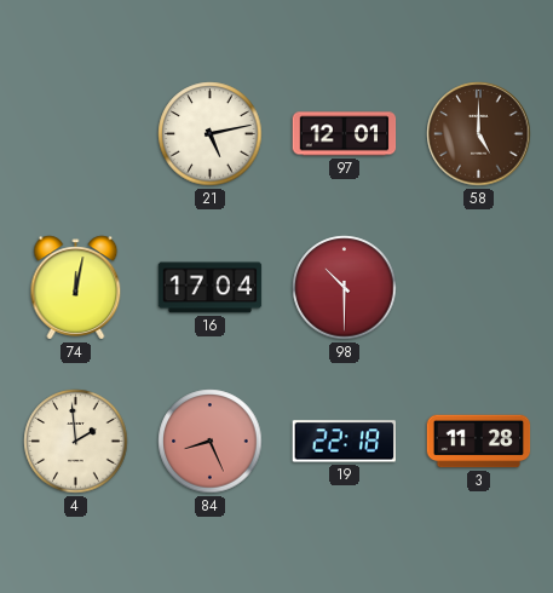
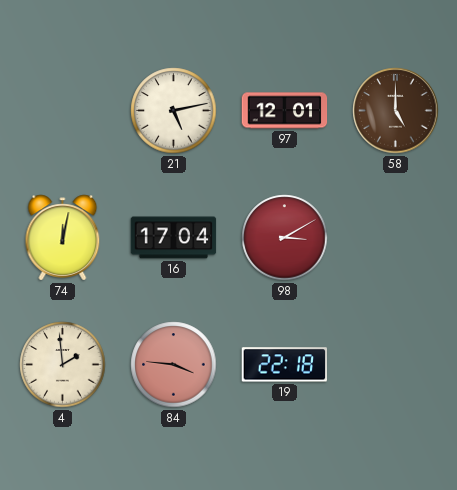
98: 10:30 -> 3:10
84: 8:26 -> 3:46
3: 11:28 -> none
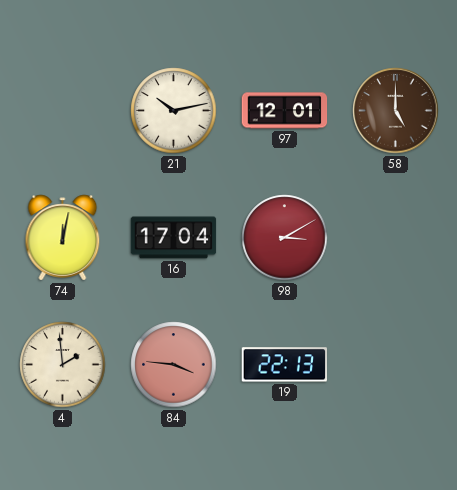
21: 5:13 -> 10:13
19: 22:18 -> 22:13
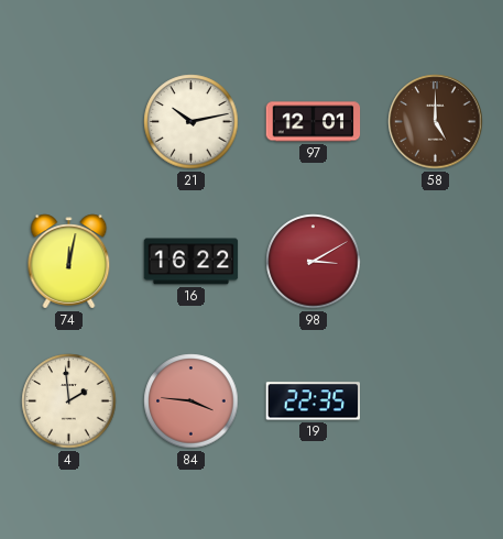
16: 17:04 -> 16:22
19: 22:13 -> 22:35
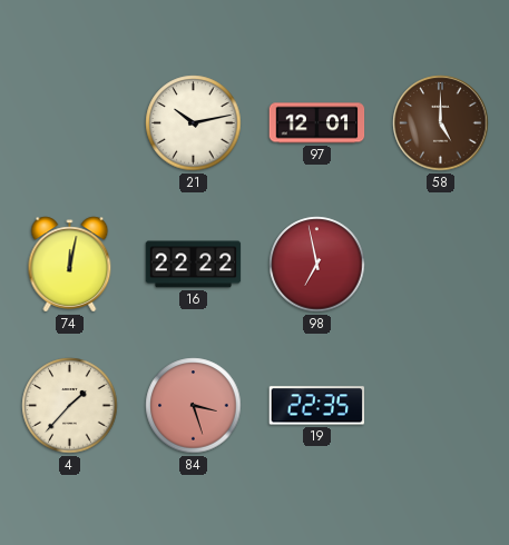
16: 16:22 -> 22:22
98: 3:10 -> 6:58
4: 1:59 -> 1:37
84: 3:46 -> 3:27
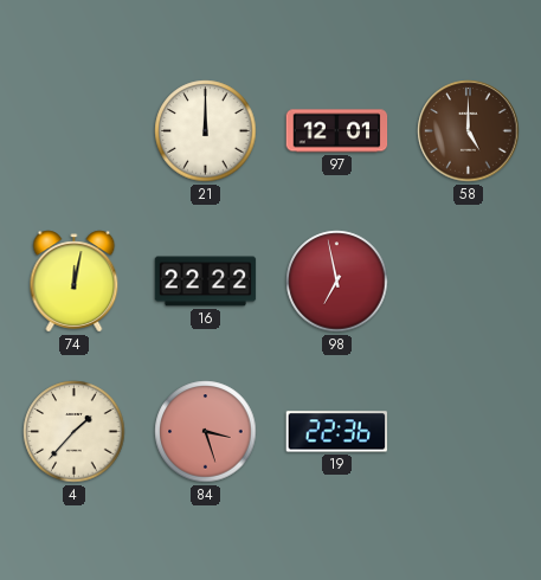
21: 10:13 -> 12:00
19: 22:35 -> 22:36
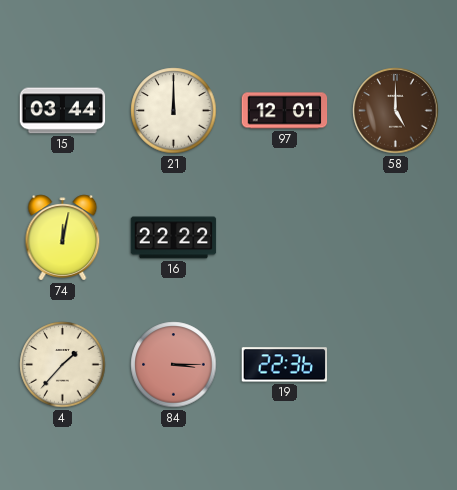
15: none -> 03:44
98: 6:58 -> none
84: 3:27 -> 3:15
